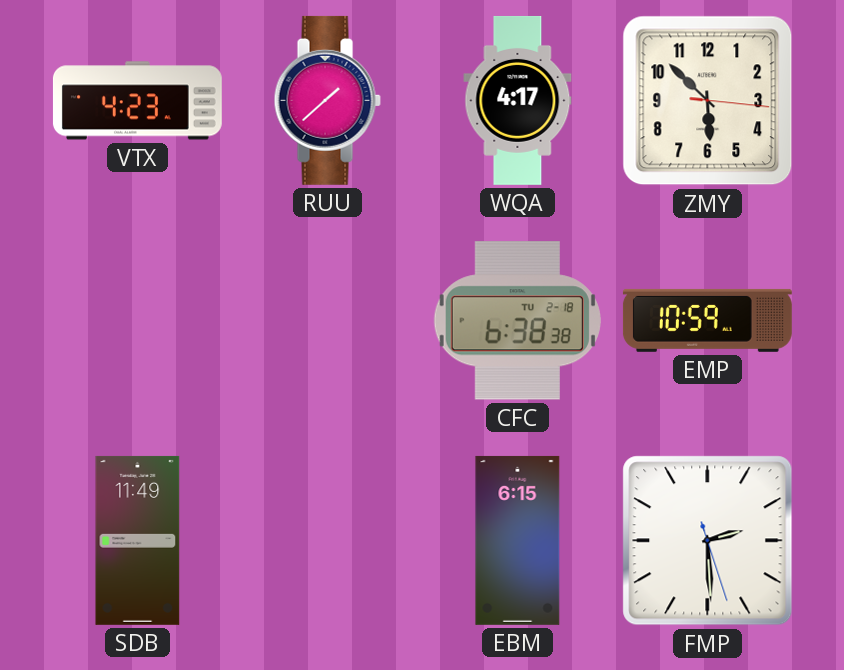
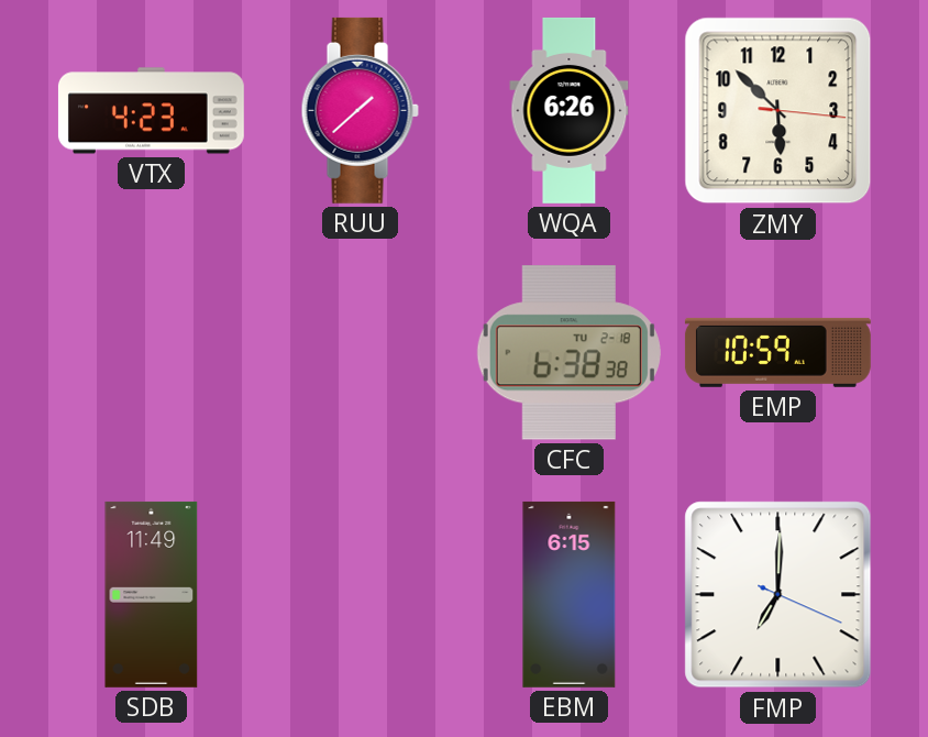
WQA: 4:17 -> 6:26
FMP: 2:29 -> 7:00
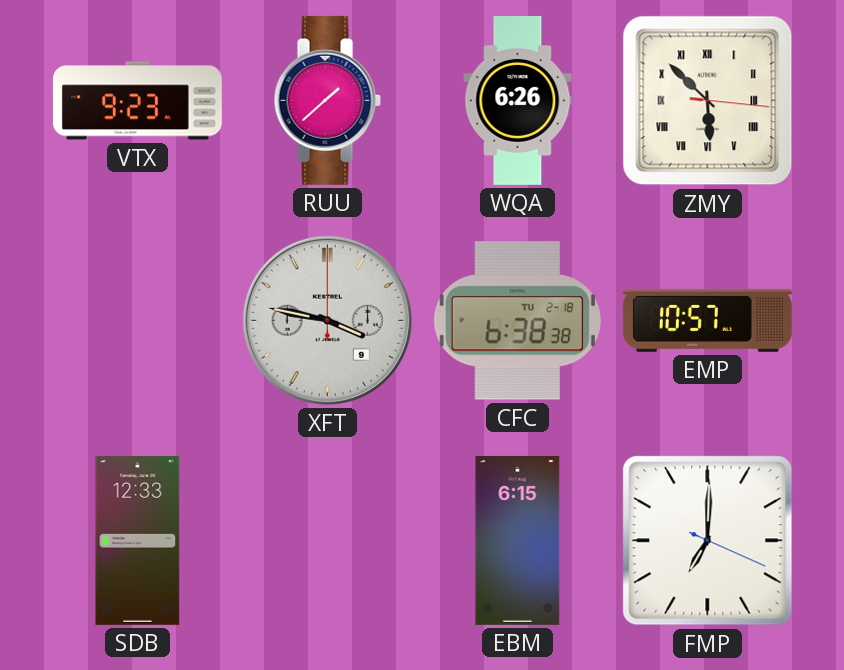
VTX: 4:23 -> 9:23
ZMY numerals: Arabic -> Roman
XFT: none -> 3:47
EMP: 10:59 -> 10:57
SDB: 11:49 -> 12:33
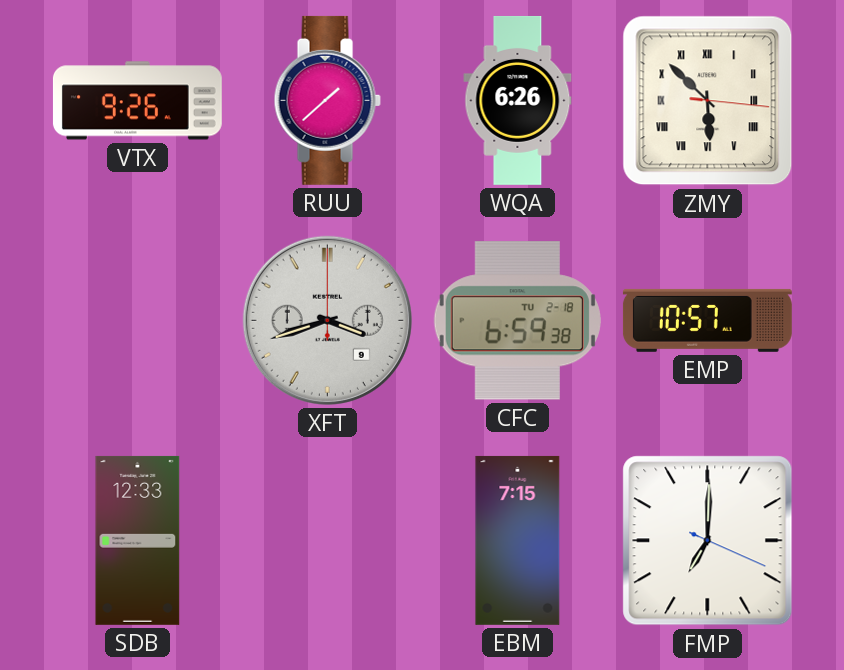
VTX: 9:23 -> 9:26
XFT: 3:47 -> 3:42
CFC: 6:38 -> 6:59
EBM: 6:15 -> 7:15
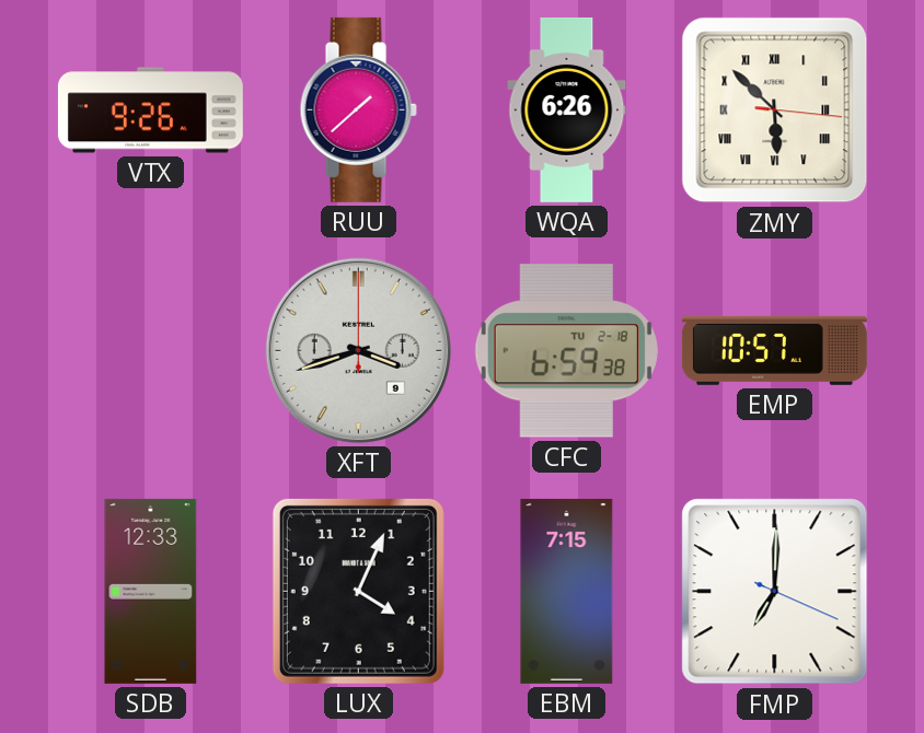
LUX: none -> 4:04
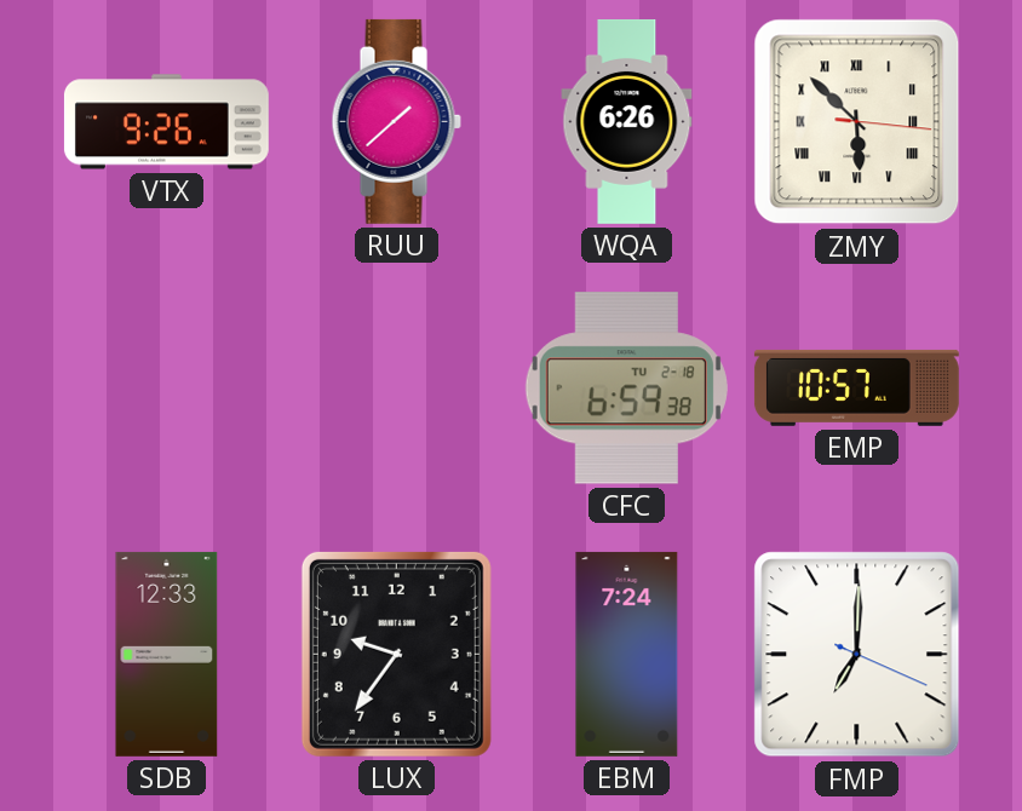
XFT: 3:42 -> none
LUX: 4:04 -> 9:36
EBM: 7:15 -> 7:24
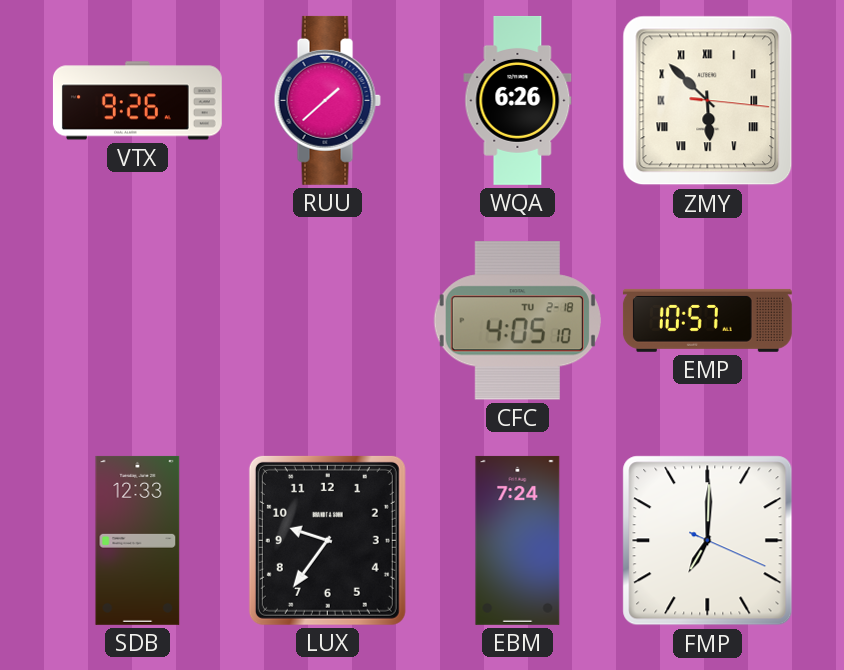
CFC: 6:59 -> 4:05
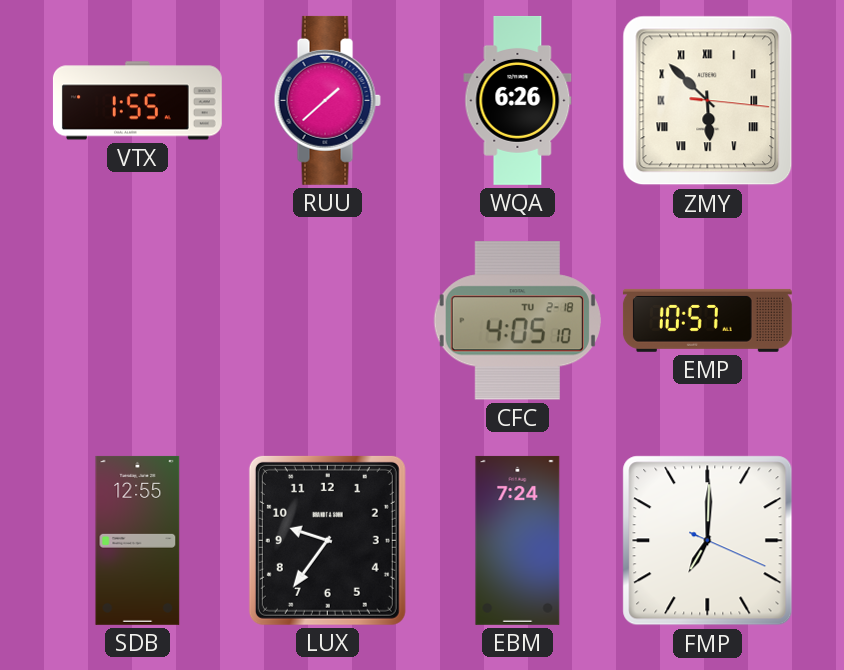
VTX: 9:26 -> 1:55
SDB: 12:33 -> 12:55
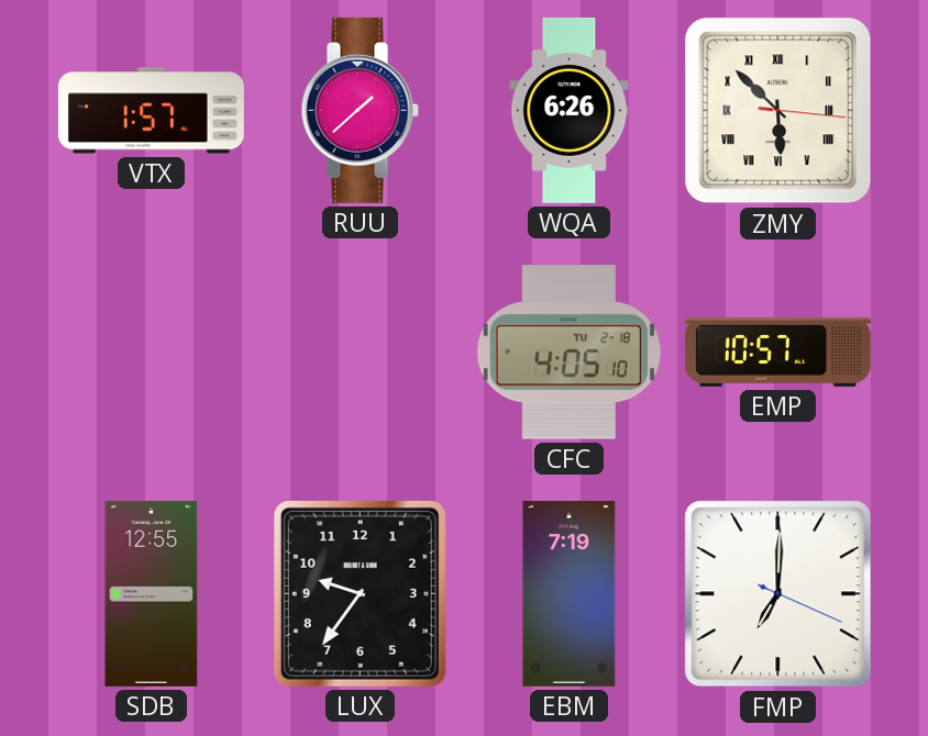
VTX: 1:55 -> 1:57
EBM: 7:24 -> 7:19
